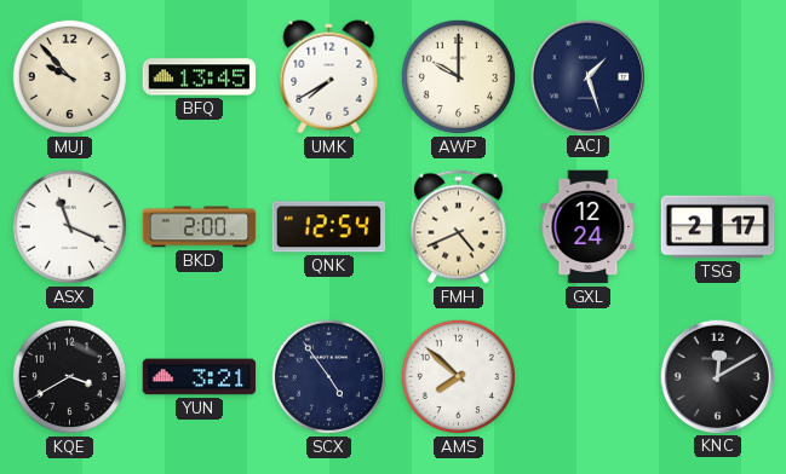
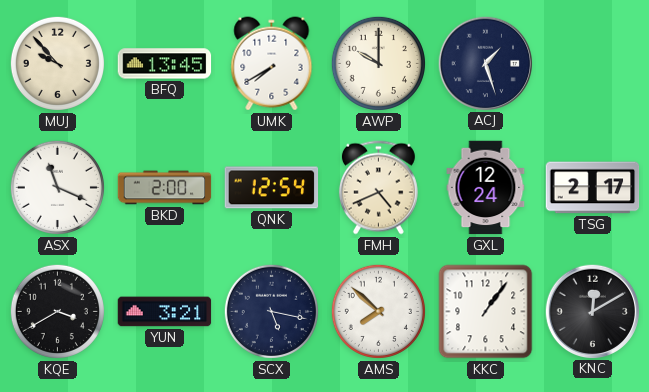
SCX: 4:54 -> 5:17
KKC: none -> 1:06
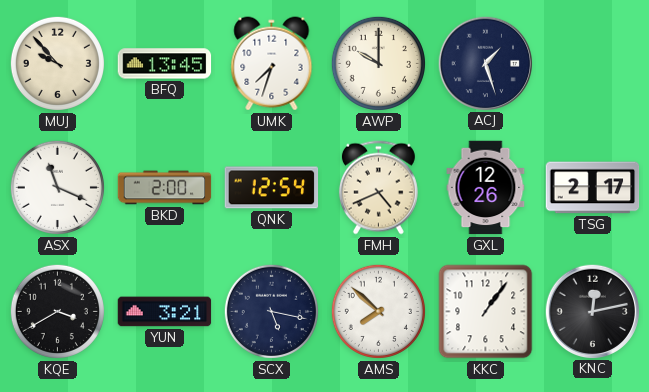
UMK: 7:40 -> 7:33
GXL: 12:24 -> 12:26
KNC: 12:10 -> 12:13
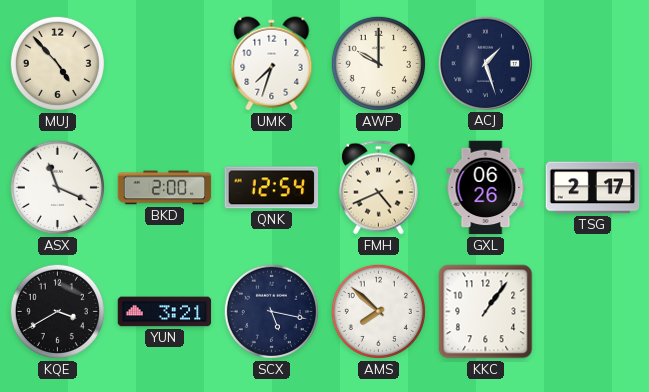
MUJ: 9:53 -> 4:53
BFQ: 13:45 -> none
GXL: 12:26 -> 06:26
KNC: 12:13 -> none
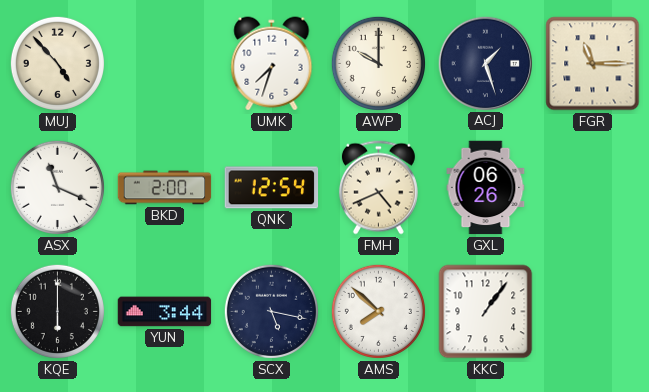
FGR: none -> 11:15
TSG: 2:17 -> none
KQE: 3:40 -> 6:00
YUN: 3:21 -> 3:44
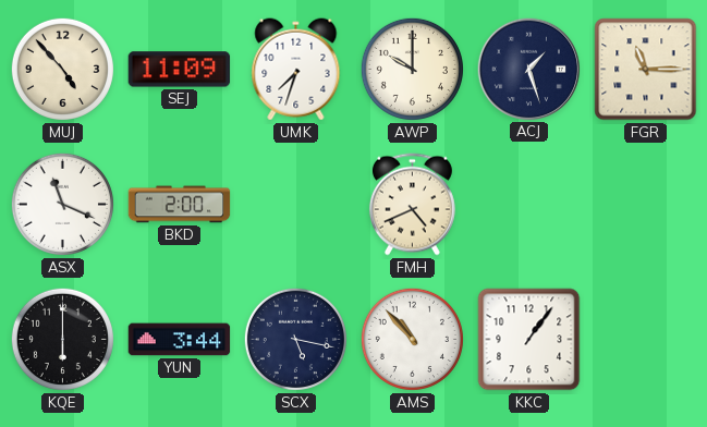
SEJ: none -> 11:09
QNK: 12:54 -> none
GXL: 06:26 -> none
AMS: 7:52 -> 10:53
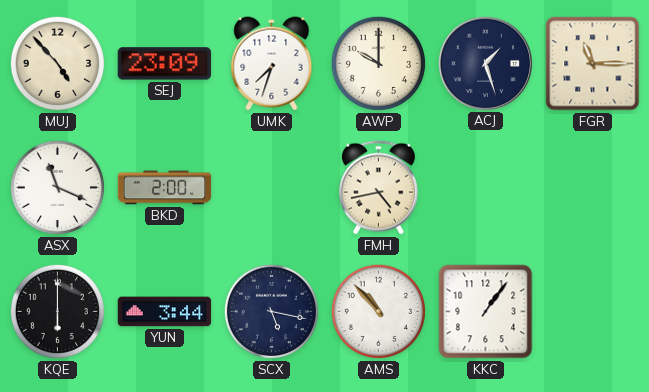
SEJ: 11:09 -> 23:09
FMH: 4:41 -> 4:43
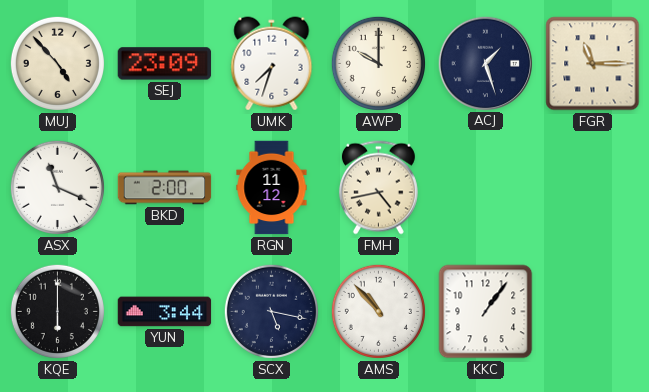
RGN: none -> 11:12
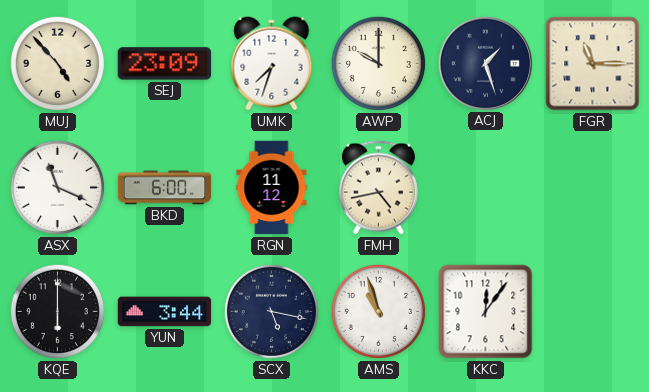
BKD: 2:00 -> 6:00
AMS: 10:53 -> 10:57
KKC: 1:06 -> 12:06
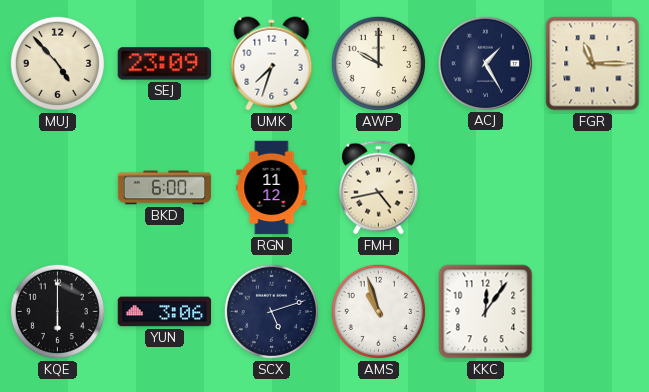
ACJ: 1:27 -> 1:25
ASX: 11:19 -> none
YUN: 3:44 -> 3:06
SCX: 5:17 -> 5:12
